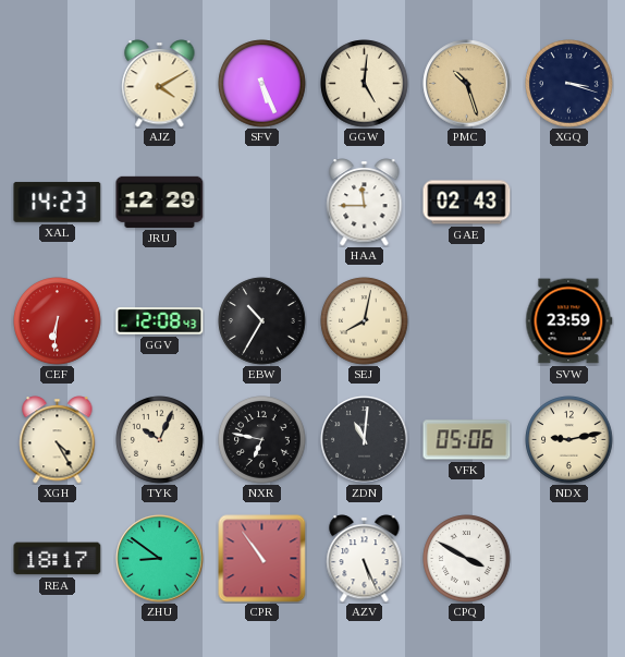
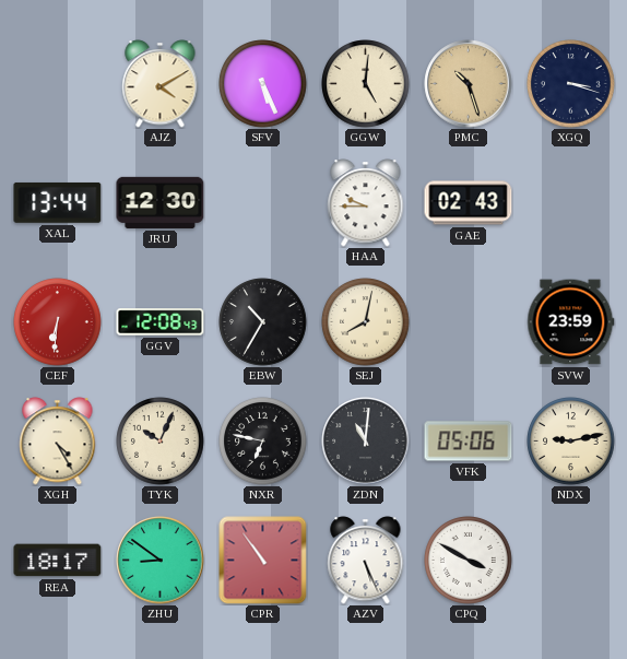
XAL: 14:23 -> 13:44
JRU: 12:29 -> 12:30
HAA: 11:45 -> 9:45
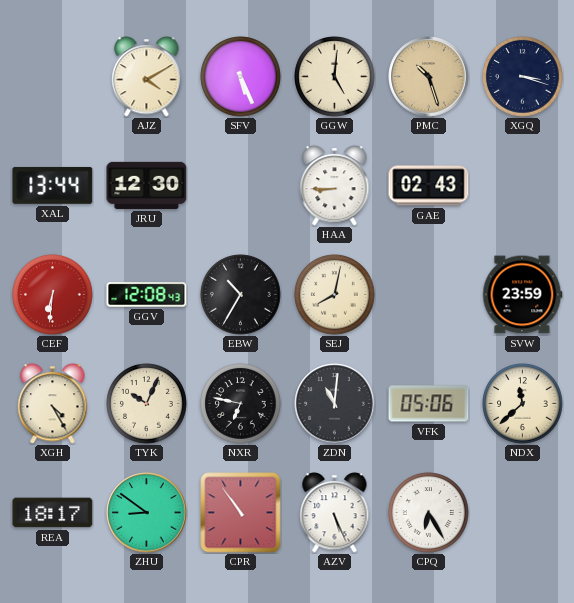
HAA: 9:45 -> 8:45
NDX: 9:13 -> 11:38
CPQ: 3:50 -> 6:25
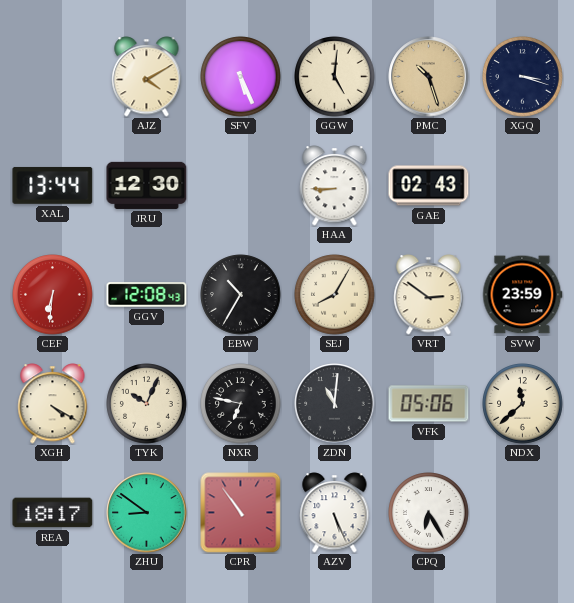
SEJ: 8:02 -> 8:05
VRT: none -> 2:51
XGH: 4:25 -> 4:20
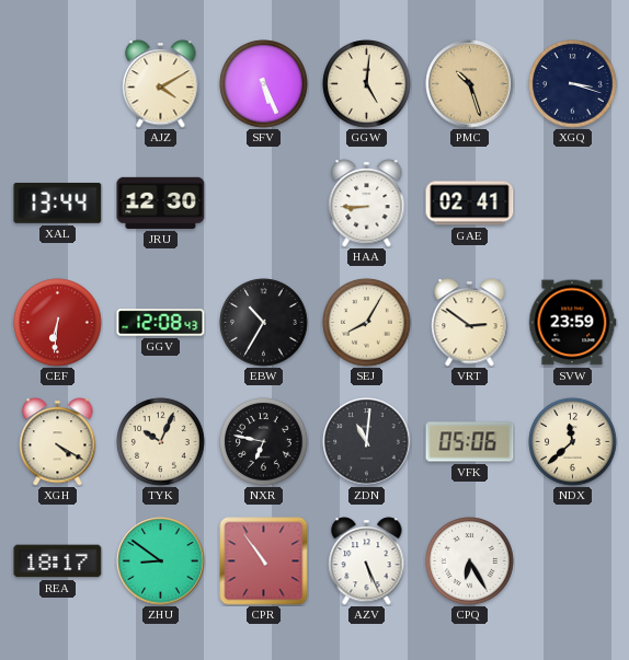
GAE: 02:43 -> 02:41
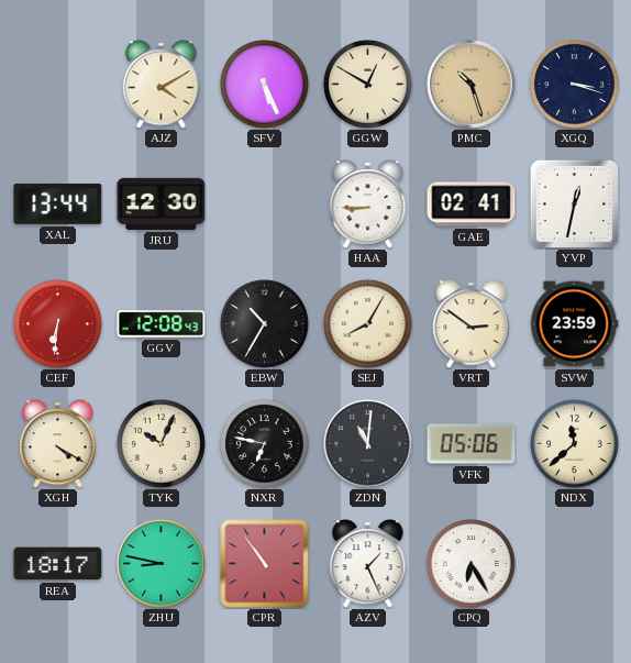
GGW: 5:01 -> 12:50
YVP: none -> 12:32
ZHU: 8:51 -> 8:47
AZV: 5:26 -> 1:26
